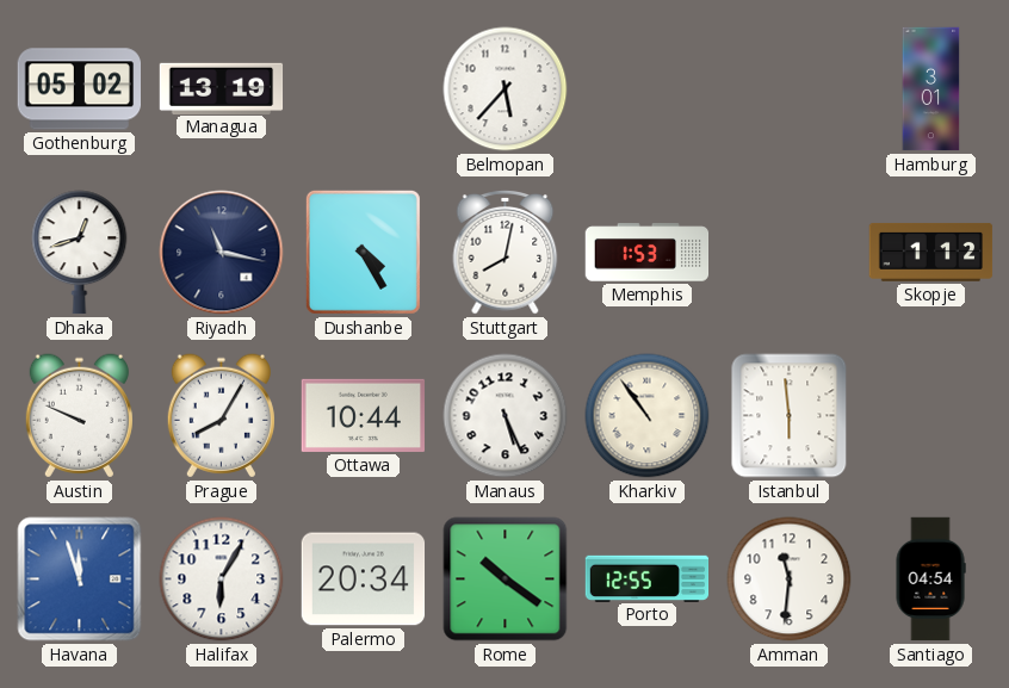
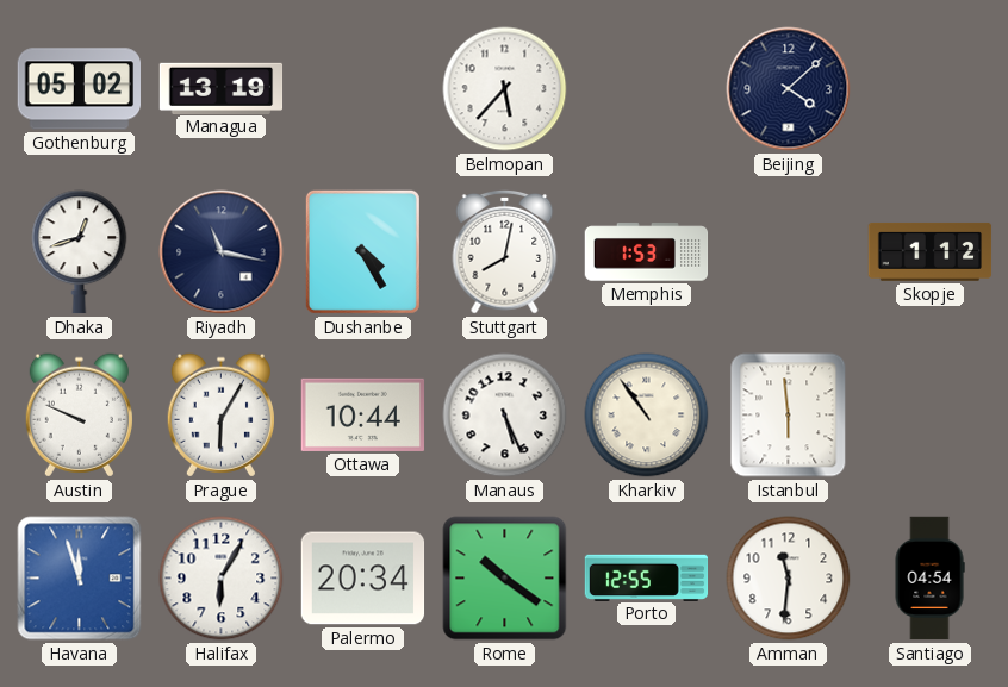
Beijing: none -> 4:08
Hamburg: 3:01 -> none
Prague: 8:05 -> 6:05
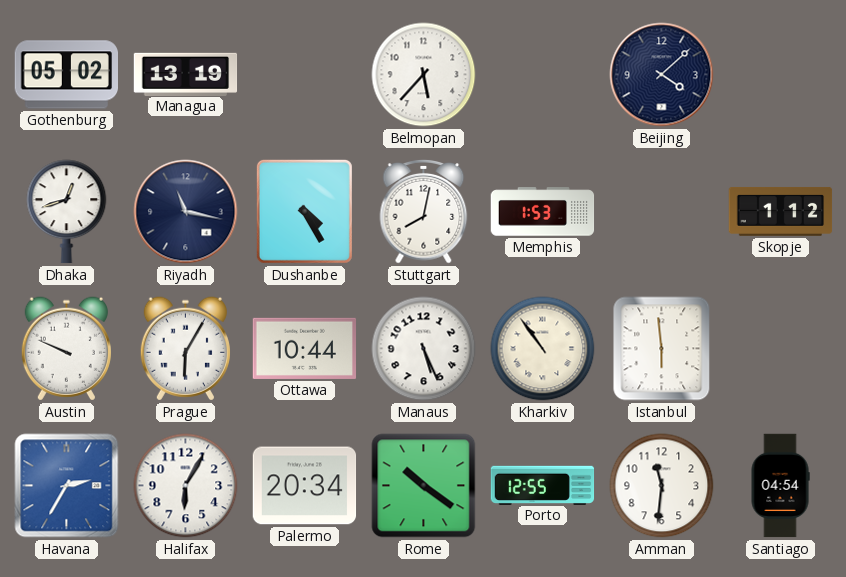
Havana: 11:57 -> 2:35
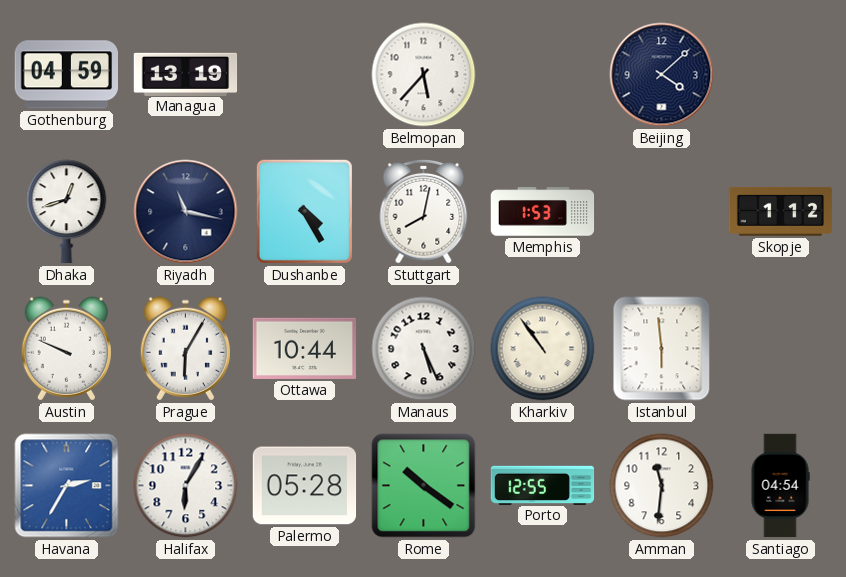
Gothenburg: 05:02 -> 04:59
Palermo: 20:34 -> 05:28
